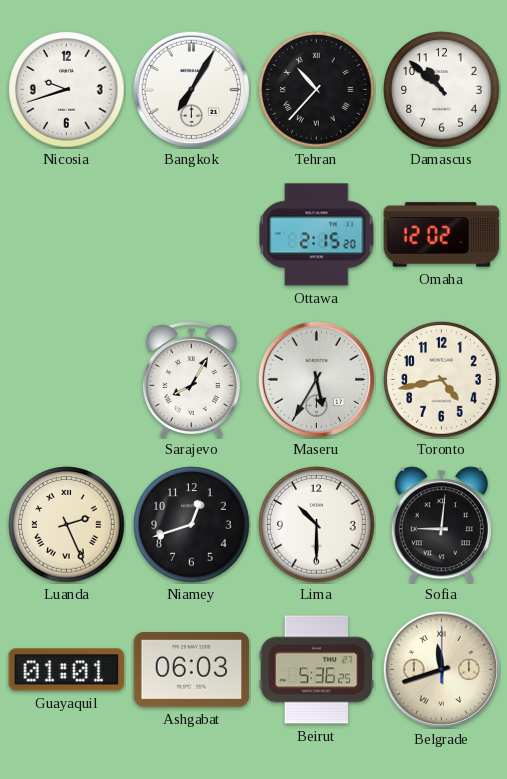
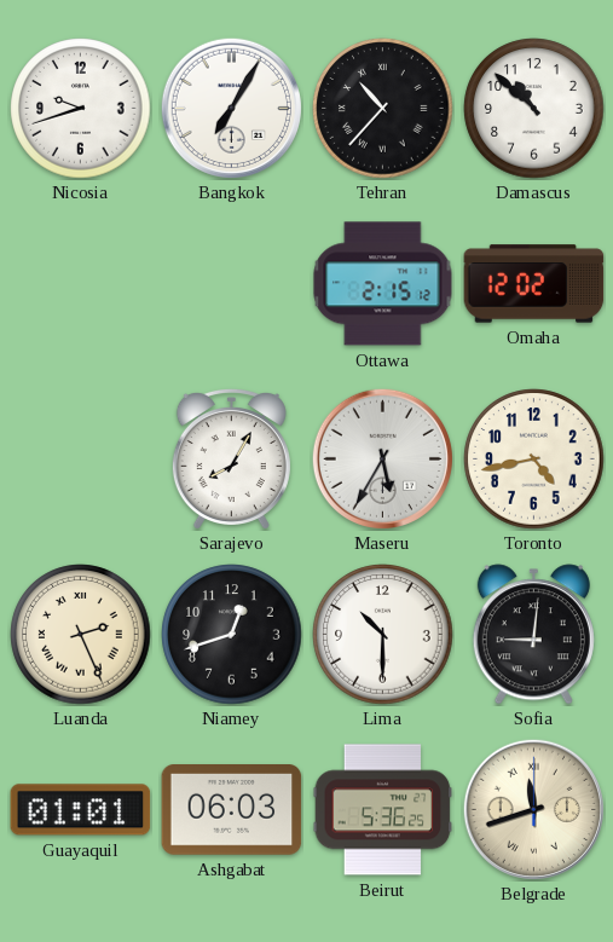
Ottawa: 2:15:20 -> 2:15:12
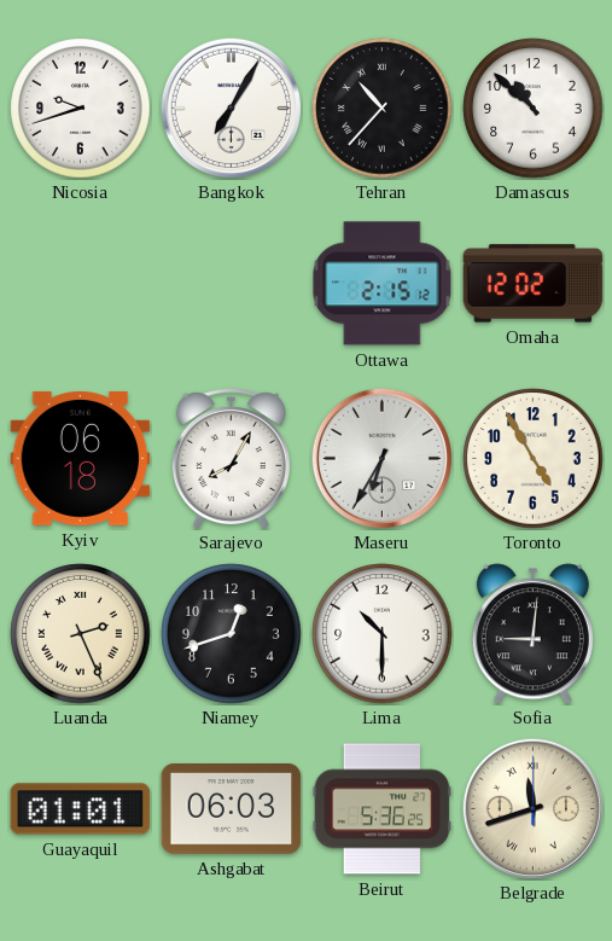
Kyiv: none -> 06:18
Maseru: 5:35 -> 6:35
Toronto: 4:43 -> 4:55
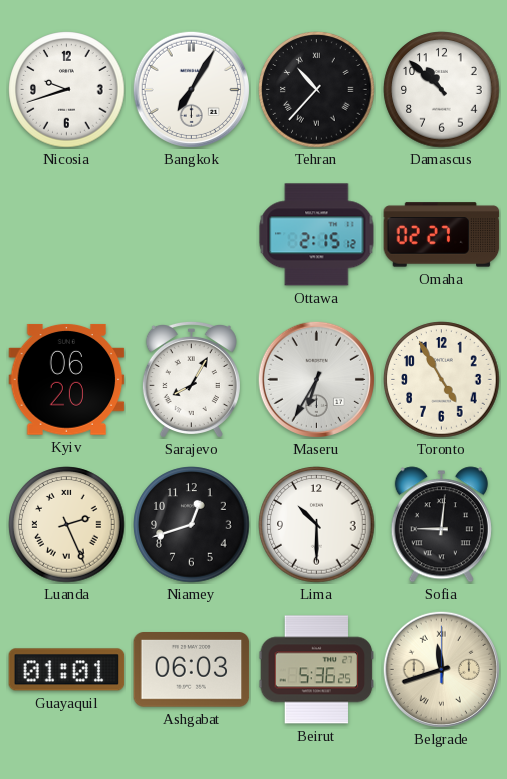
Omaha: 12:02 -> 02:27
Kyiv: 06:18 -> 06:20
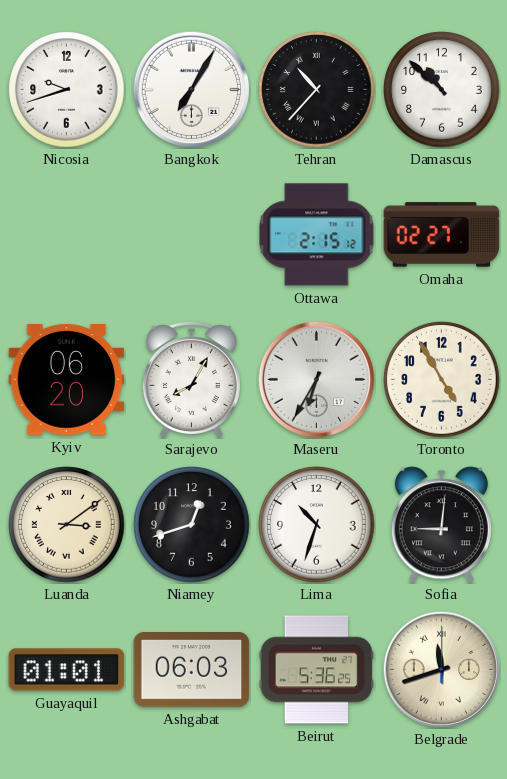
Luanda: 2:26 -> 3:09
Lima: 10:30 -> 10:33
